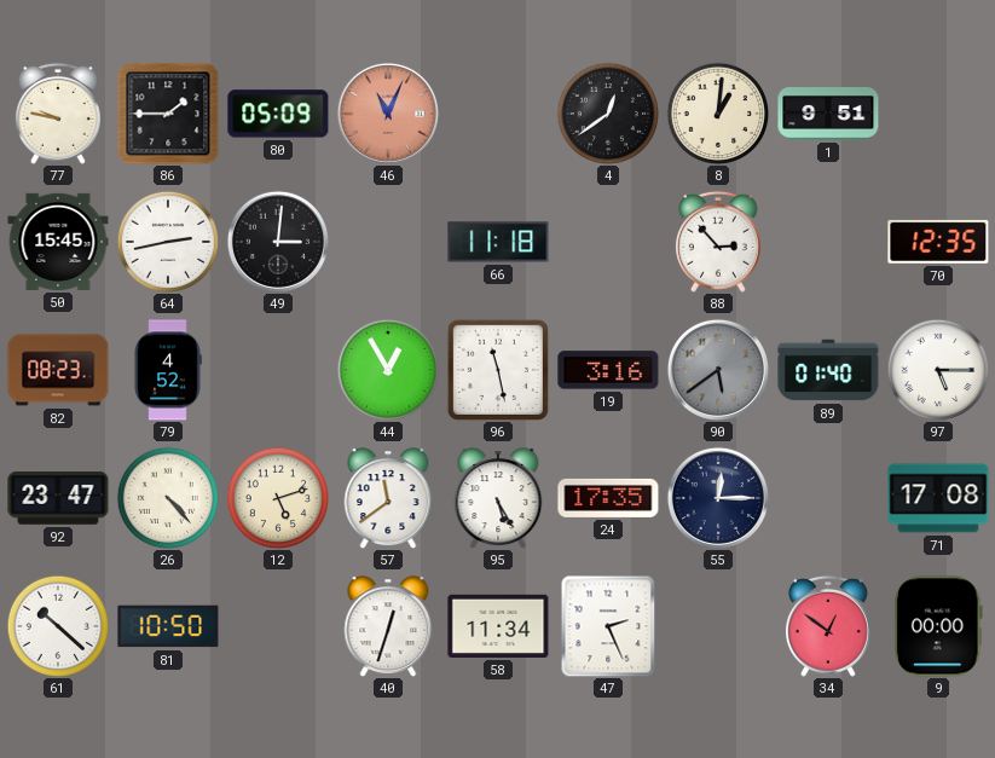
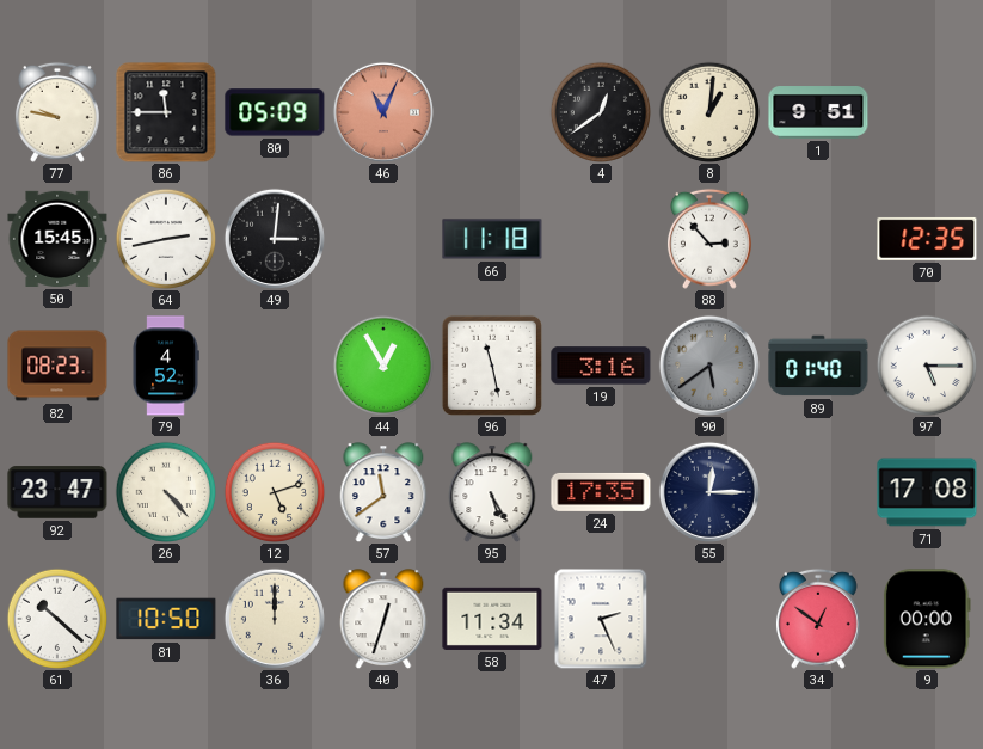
86: 1:45 -> 11:45
36: none -> 12:00
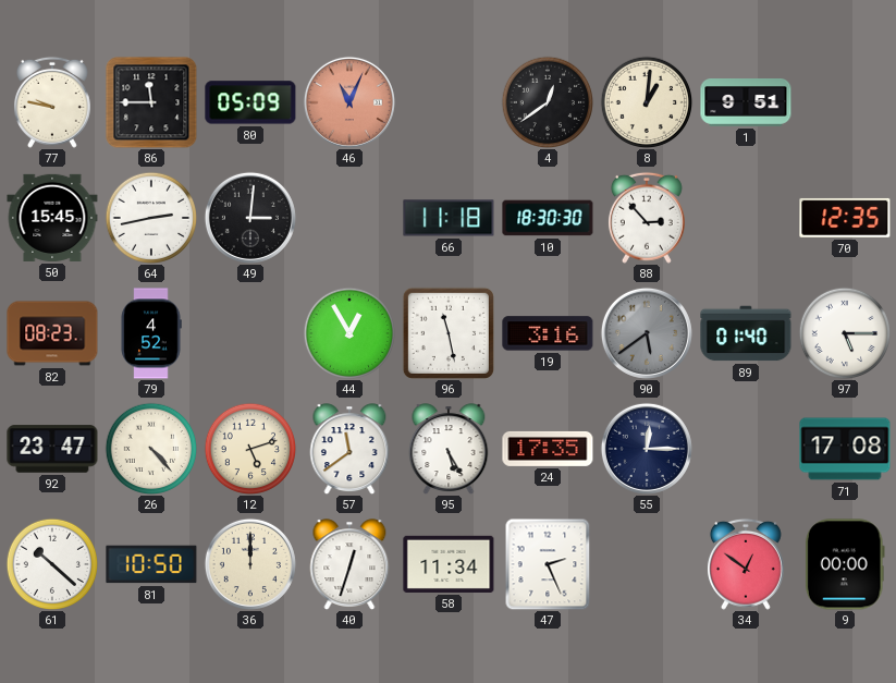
10: none -> 18:30
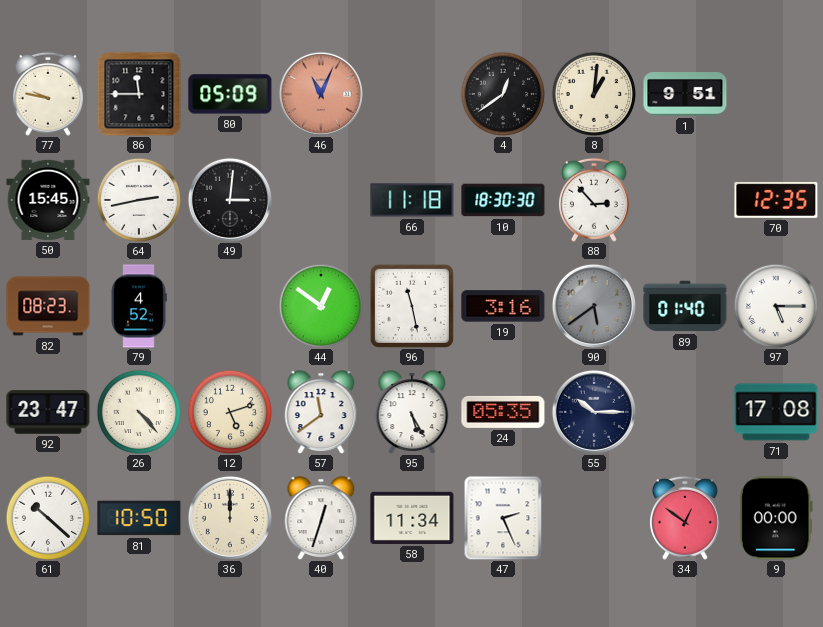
44: 12:55 -> 12:51
24: 17:35 -> 05:35
55: 12:15 -> 10:15
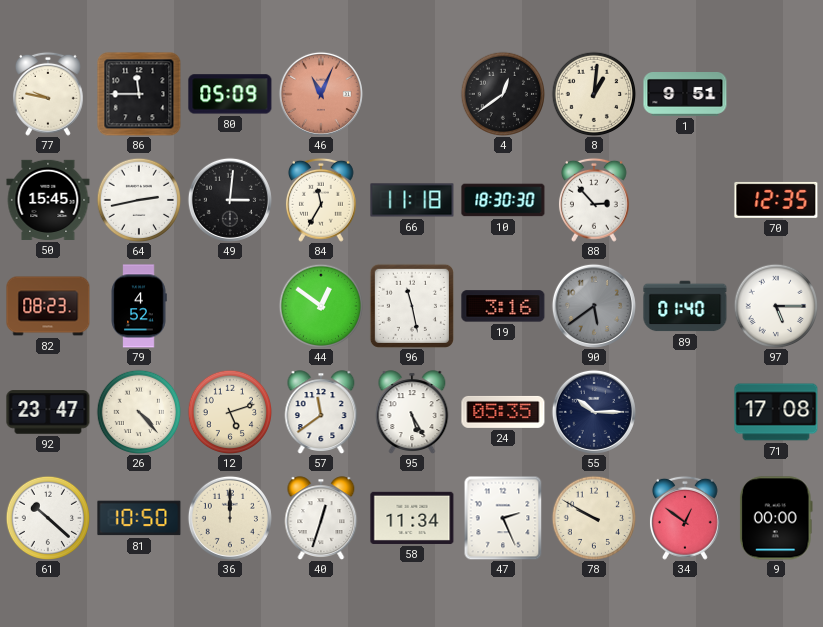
84: none -> 11:35
78: none -> 9:50
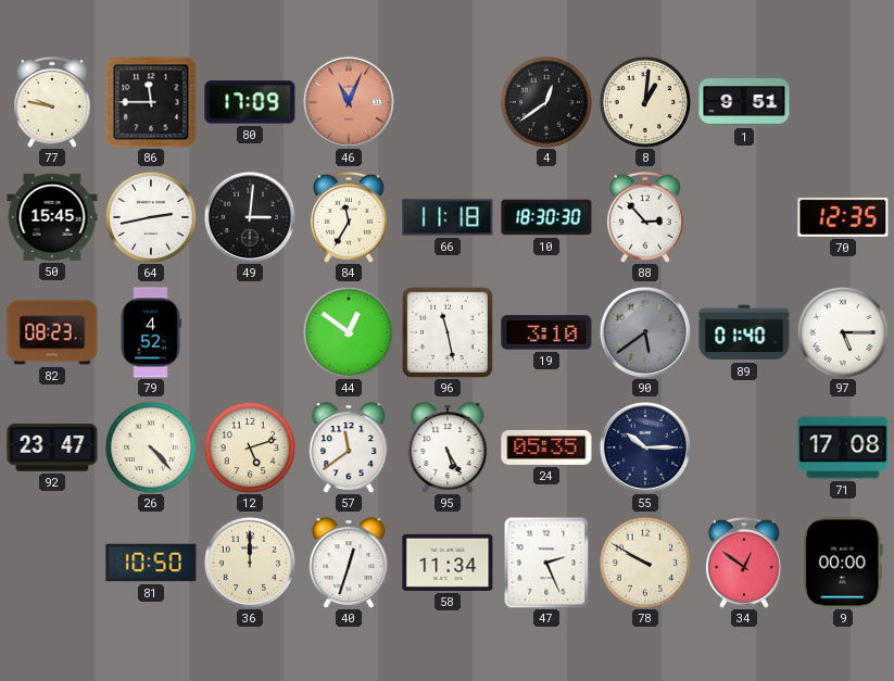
80: 05:09 -> 17:09
19: 3:16 -> 3:10
61: 10:22 -> none
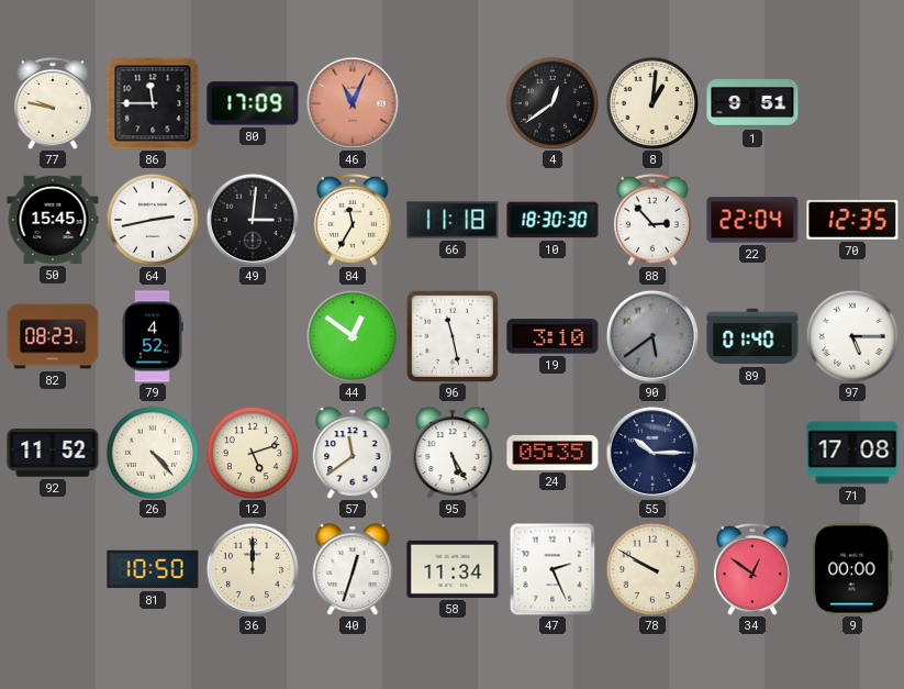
22: none -> 22:04
92: 23:47 -> 11:52
